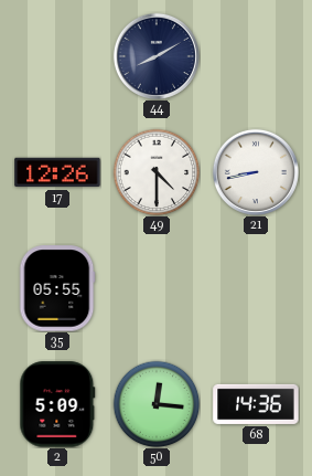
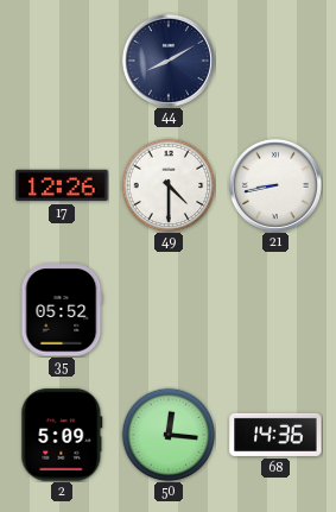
35: 05:55 -> 05:52
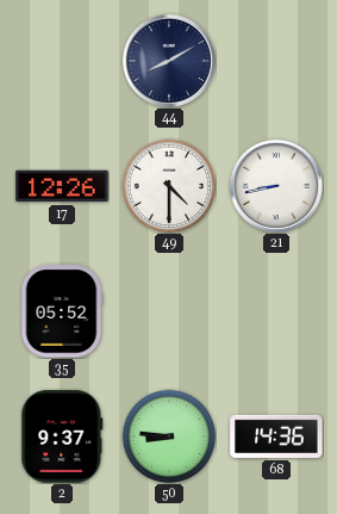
2: 5:09 -> 9:37
50: 12:16 -> 8:46
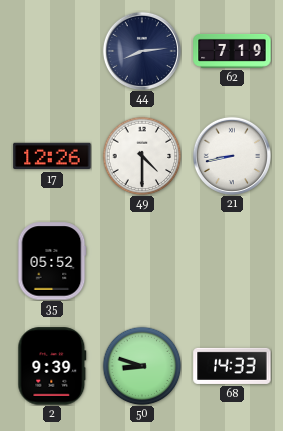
44: 8:10 -> 8:14
62: none -> 7:19
2: 9:37 -> 9:39
50: 8:46 -> 8:48
68: 14:36 -> 14:33
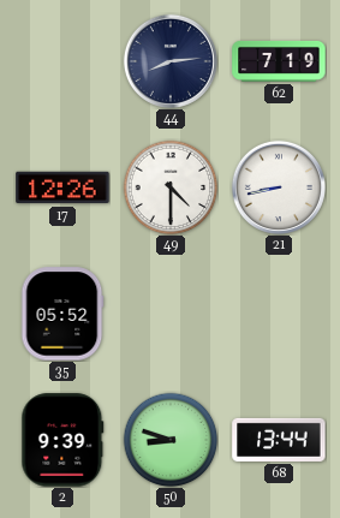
68: 14:33 -> 13:44
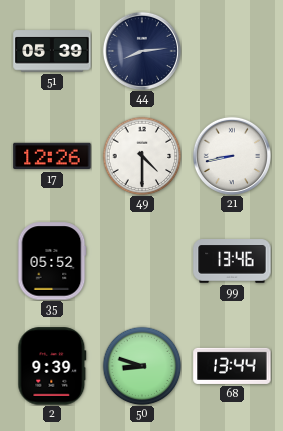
51: none -> 05:39
62: 7:19 -> none
99: none -> 13:46
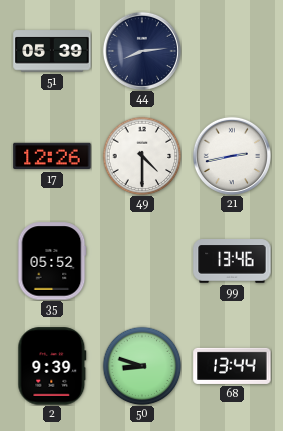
21: 8:43 -> 2:43
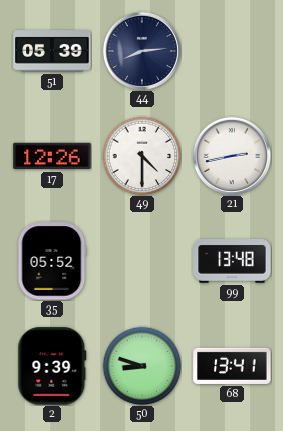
99: 13:46 -> 13:48
68: 13:44 -> 13:41
